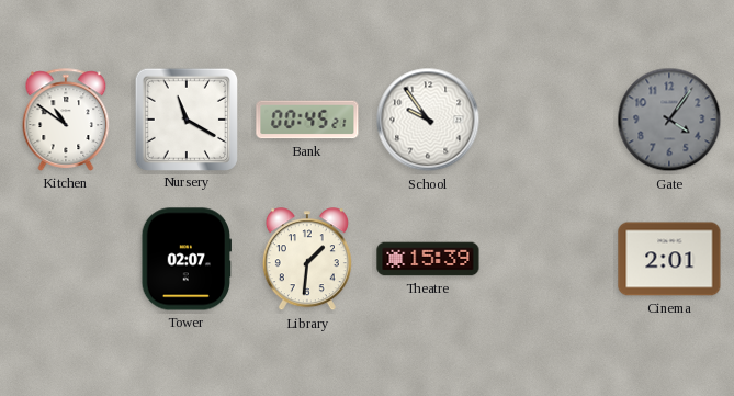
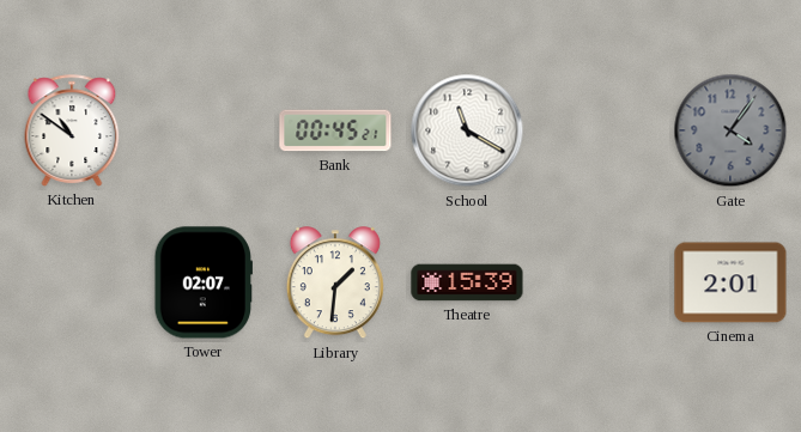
Nursery: 11:20 -> none
School: 9:54 -> 11:20
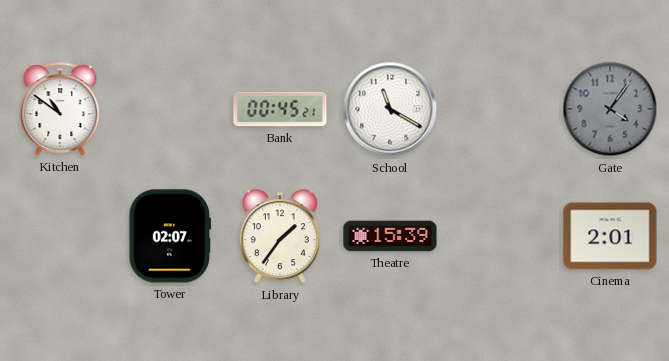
Library: 1:31 -> 1:36
